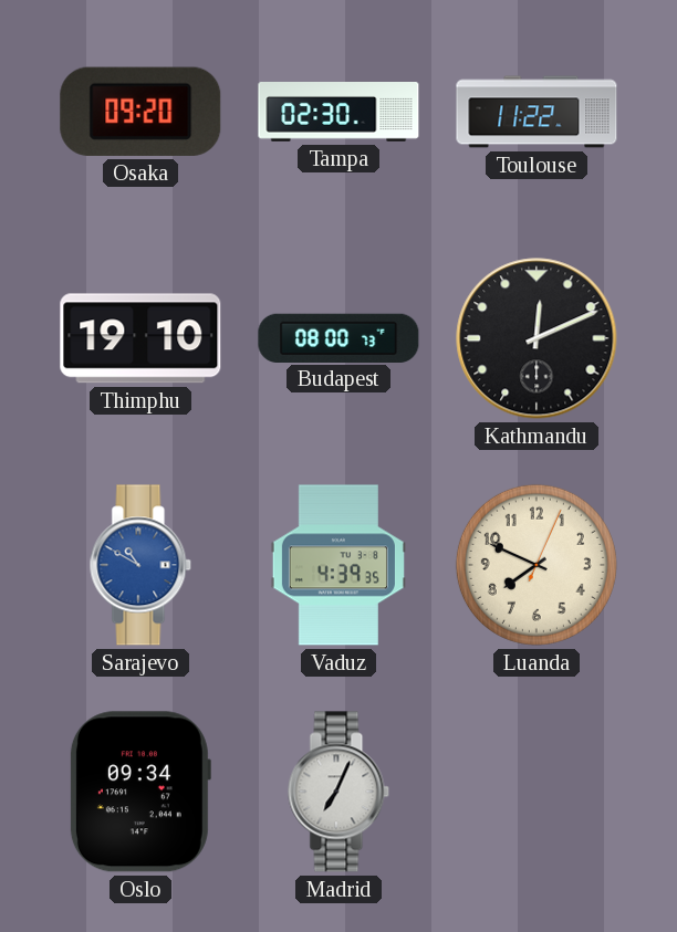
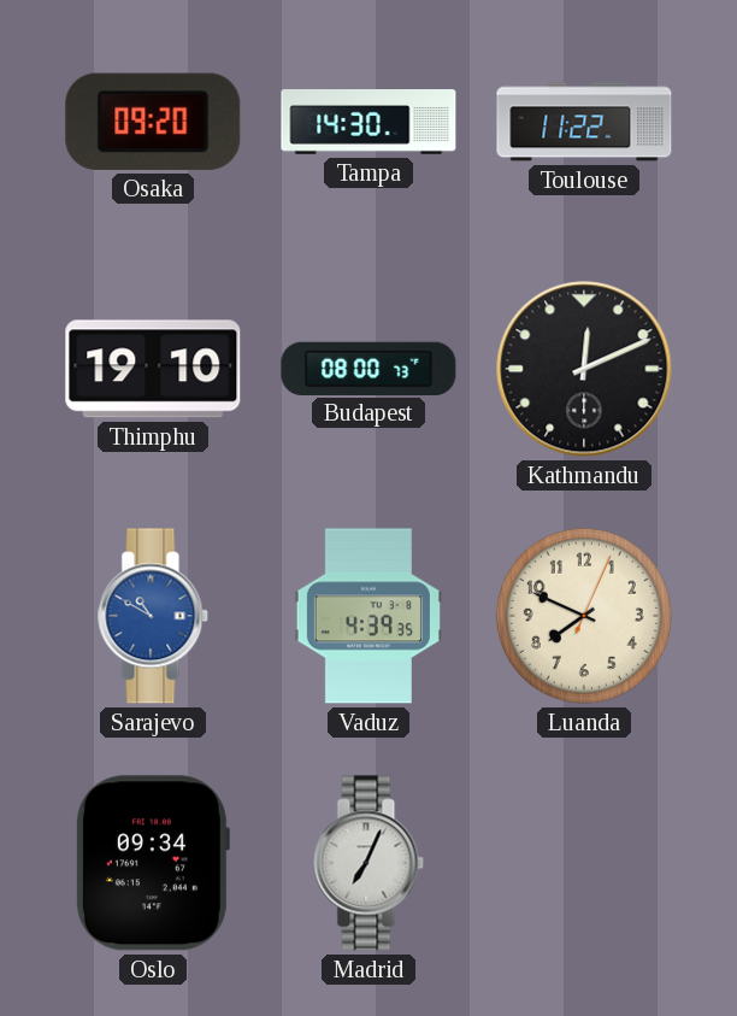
Tampa: 02:30 -> 14:30
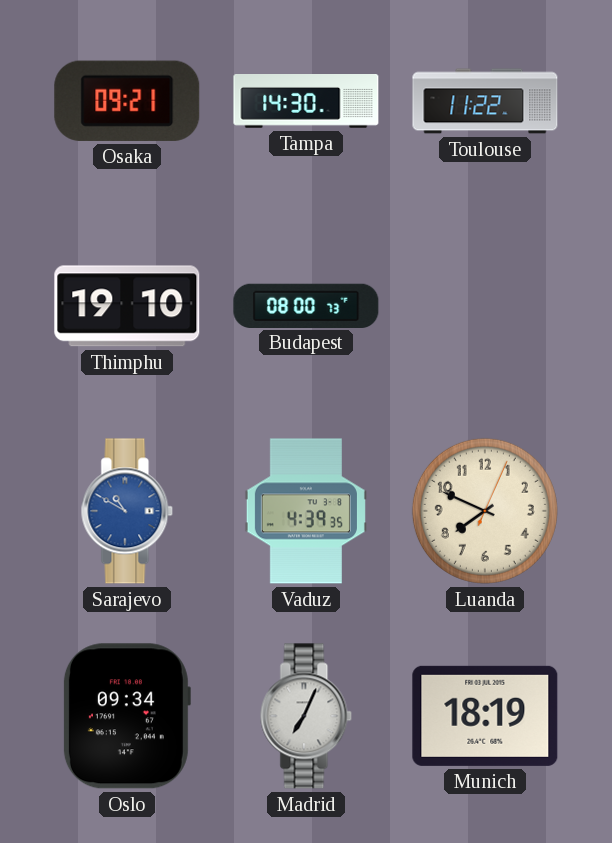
Osaka: 09:20 -> 09:21
Kathmandu: 12:11 -> none
Munich: none -> 18:19
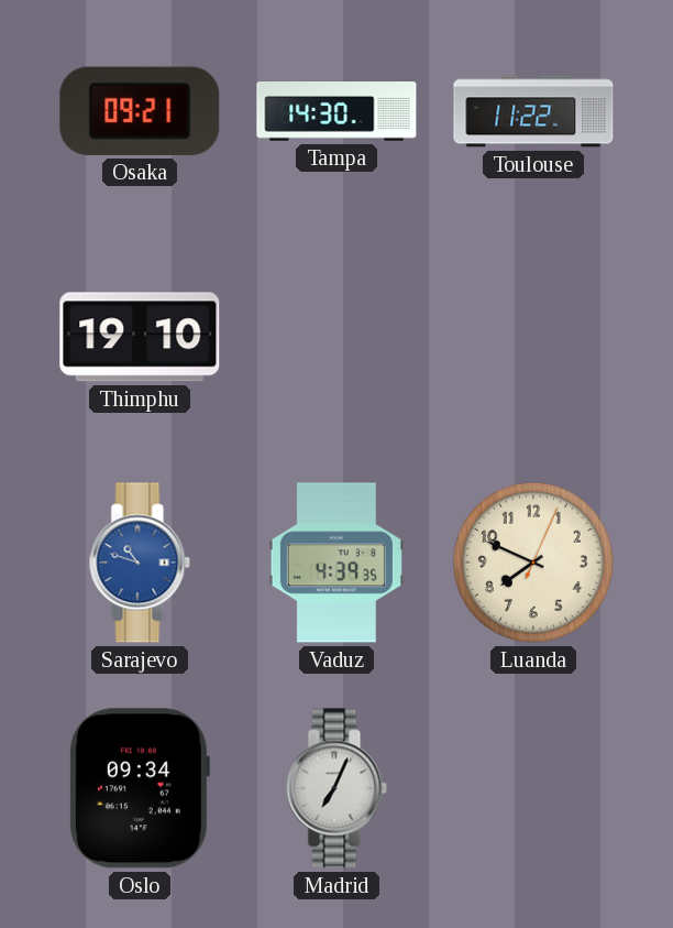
Budapest: 08:00 -> none
Sarajevo: 10:50 -> 10:48
Munich: 18:19 -> none
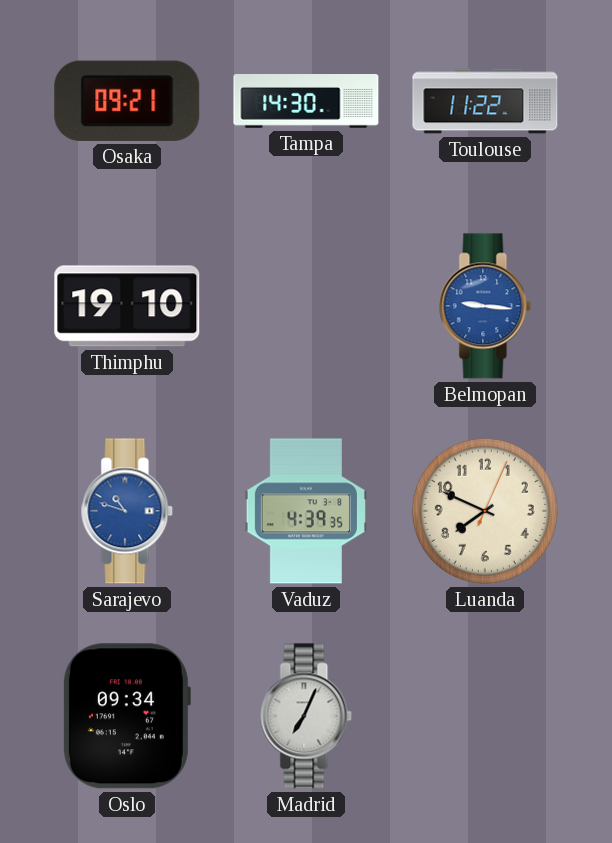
Belmopan: none -> 9:16
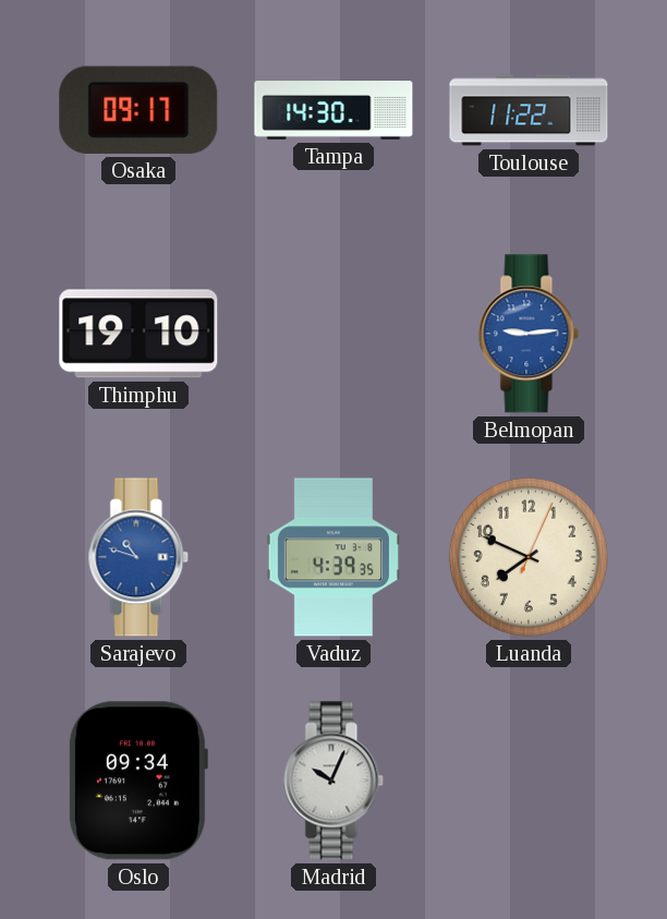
Osaka: 09:21 -> 09:17
Belmopan: 9:16 -> 9:14
Madrid: 7:04 -> 10:04
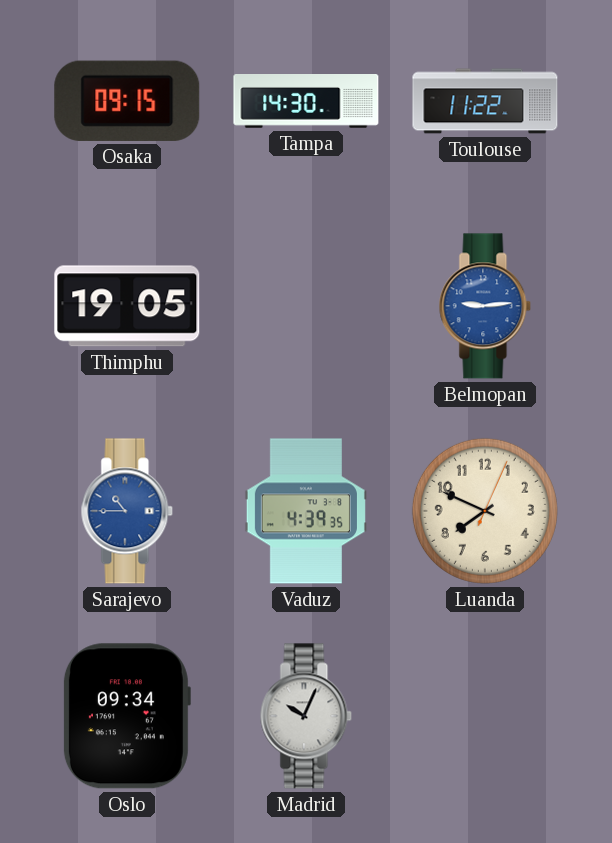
Osaka: 09:17 -> 09:15
Thimphu: 19:10 -> 19:05
Sarajevo: 10:48 -> 10:45
